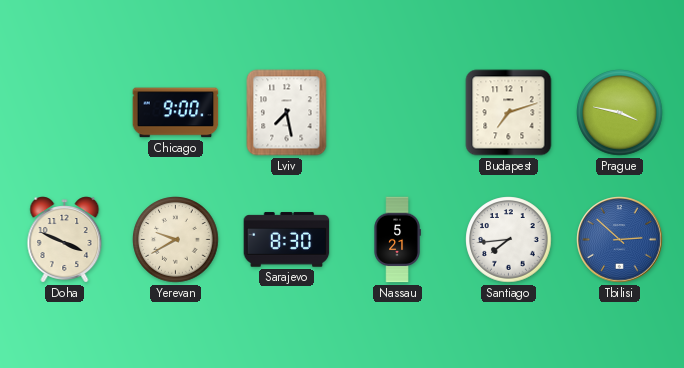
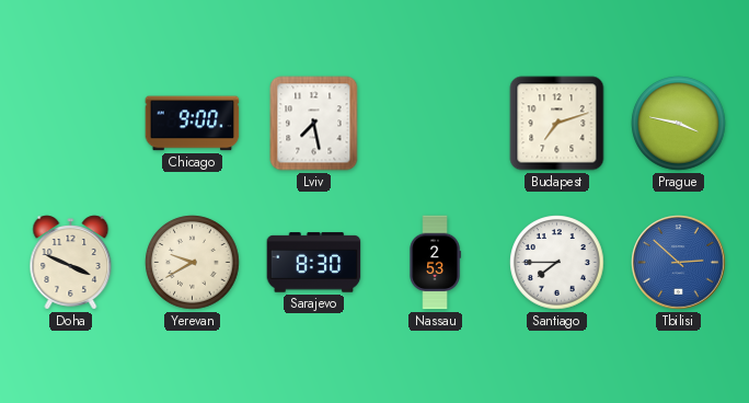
Nassau: 5:21 -> 2:53
Santiago: 7:44 -> 7:45
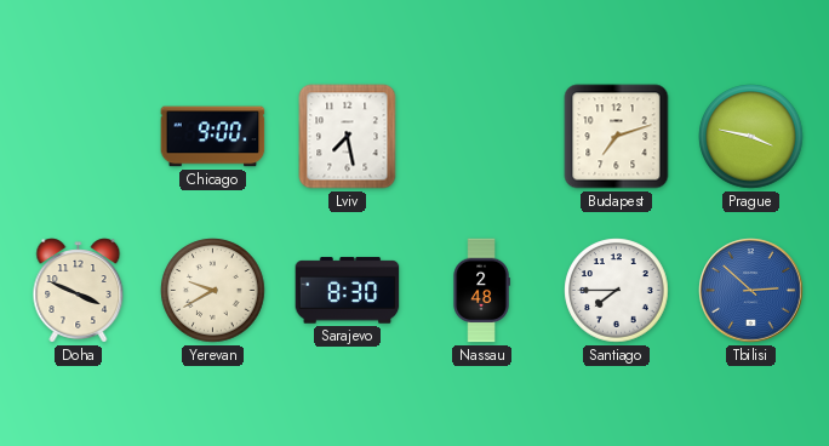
Nassau: 2:53 -> 2:48
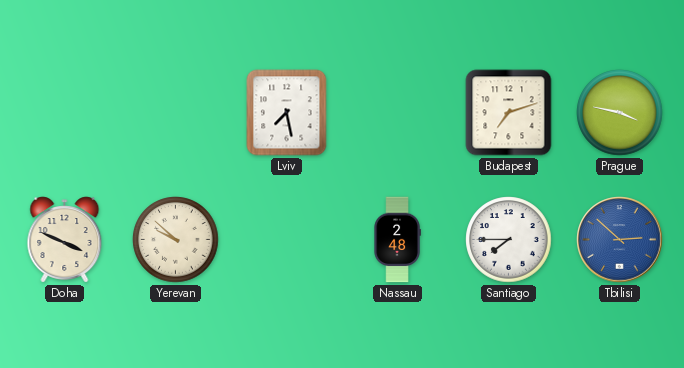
Chicago: 9:00 -> none
Yerevan: 9:40 -> 9:52
Sarajevo: 8:30 -> none
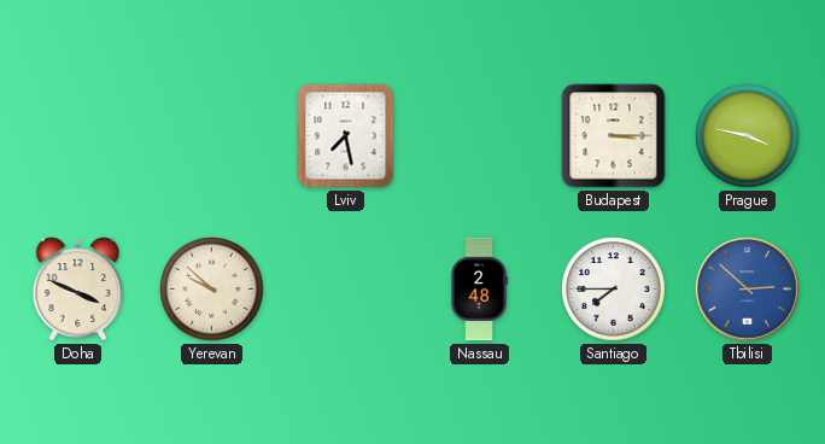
Budapest: 7:12 -> 3:15
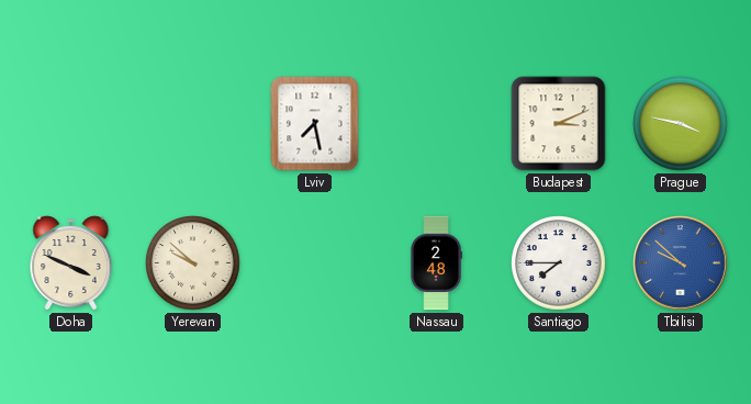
Budapest: 3:15 -> 3:11
Tbilisi: 2:52 -> 9:52
